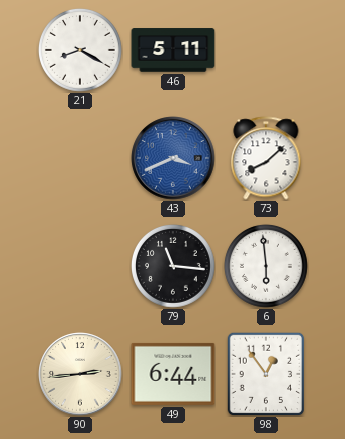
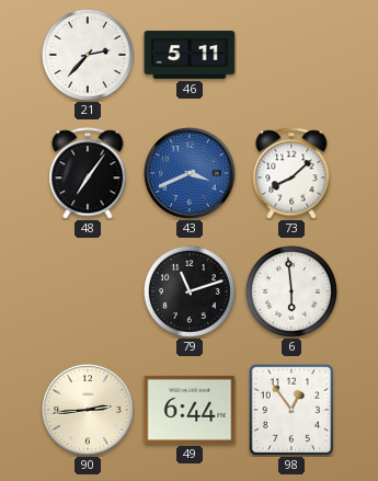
21: 8:20 -> 2:37
48: none -> 7:06
79: 11:16 -> 11:12
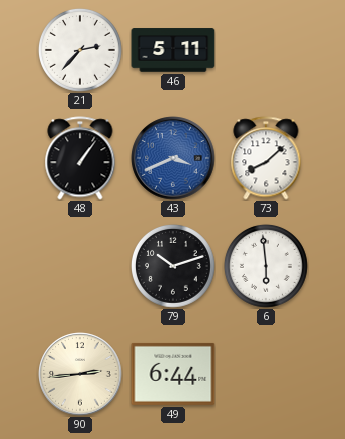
48: 7:06 -> 1:06
79: 11:12 -> 10:12
98: 12:54 -> none
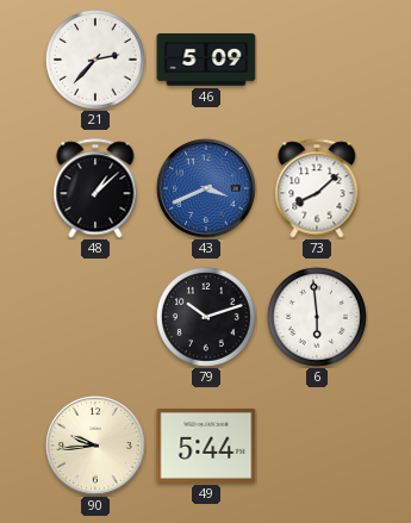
46: 5:11 -> 5:09
48: 1:06 -> 1:08
90: 2:44 -> 9:44
49: 6:44 -> 5:44
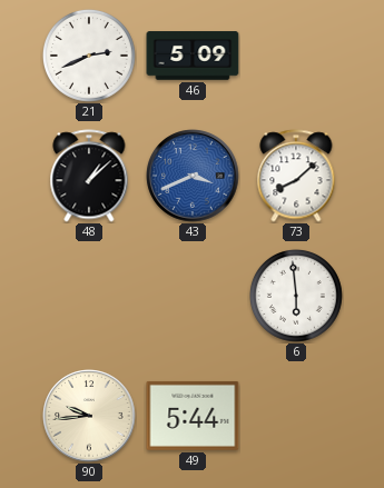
21: 2:37 -> 2:41
79: 10:12 -> none
